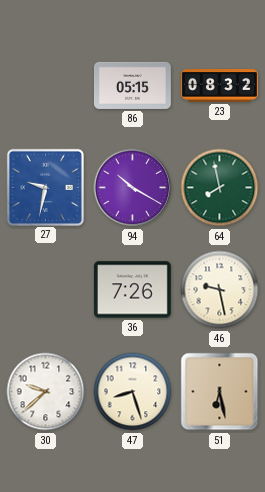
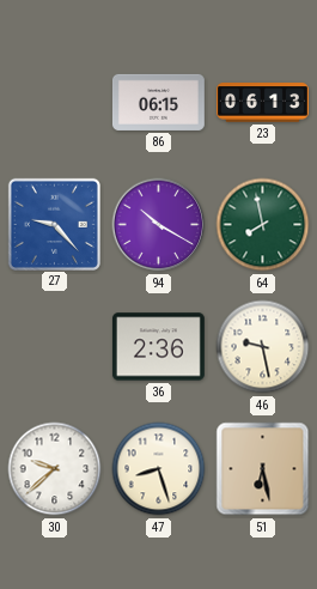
86: 05:15 -> 06:15
23: 08:32 -> 06:13
27: 9:32 -> 9:23
36: 7:26 -> 2:36
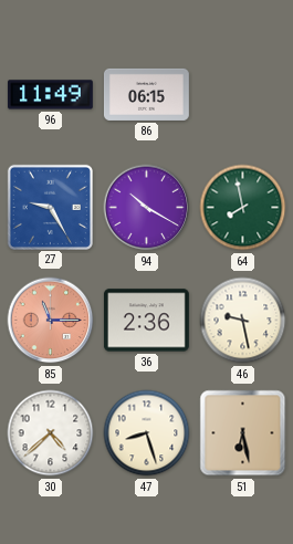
96: none -> 11:49
23: 06:13 -> none
27: 9:23 -> 9:25
85: none -> 11:15
30: 9:38 -> 4:38
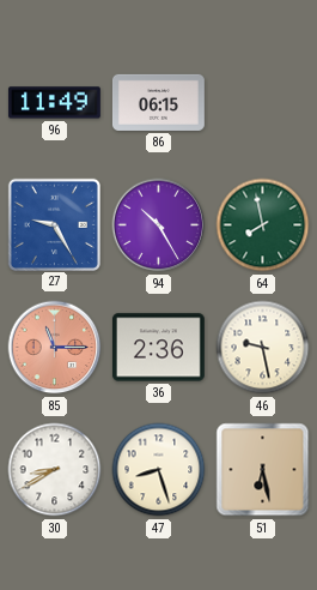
94: 10:20 -> 10:25
30: 4:38 -> 8:40
